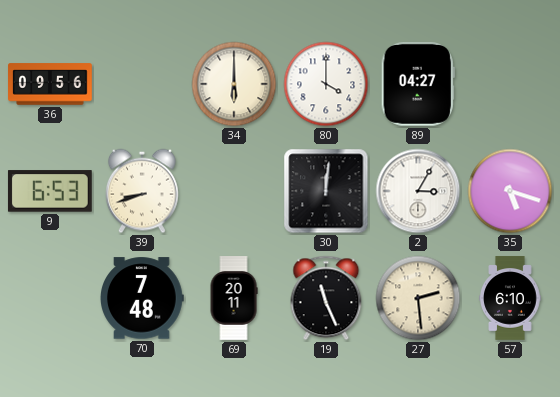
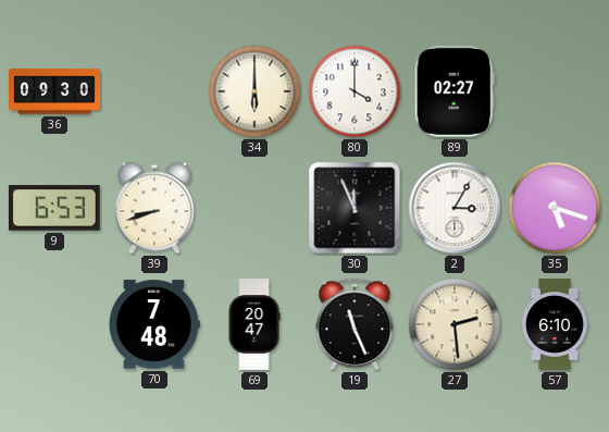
36: 09:56 -> 09:30
89: 04:27 -> 02:27
30: 12:01 -> 11:56
69: 20:11 -> 20:47
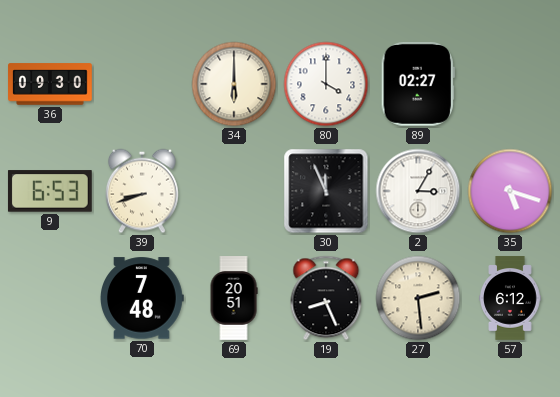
69: 20:47 -> 20:51
19: 11:26 -> 8:26
57: 6:10 -> 6:12
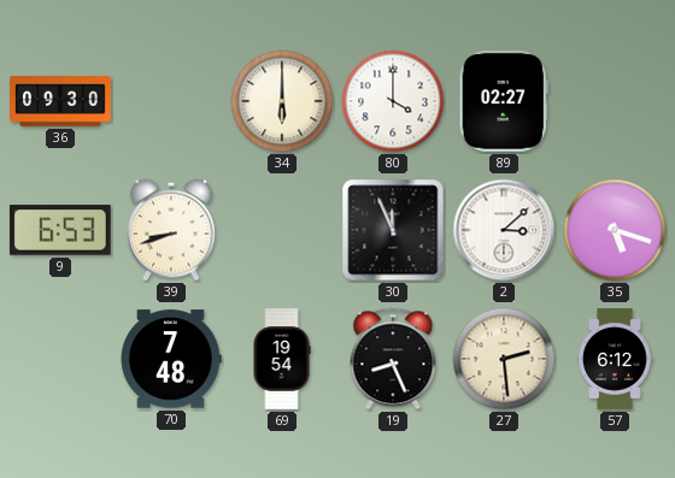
2: 3:05 -> 3:08
69: 20:51 -> 19:54
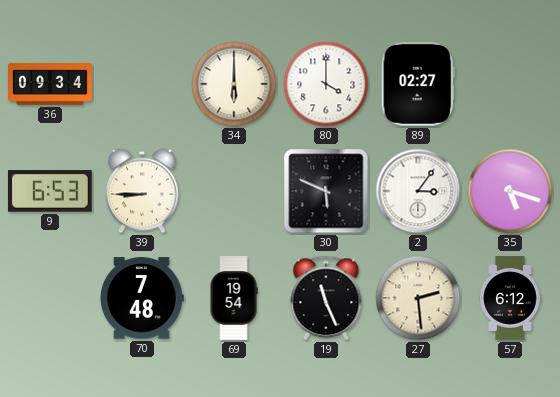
36: 09:30 -> 09:34
39: 8:42 -> 8:45
30: 11:56 -> 5:49
2: 3:08 -> 3:06
19: 8:26 -> 11:26
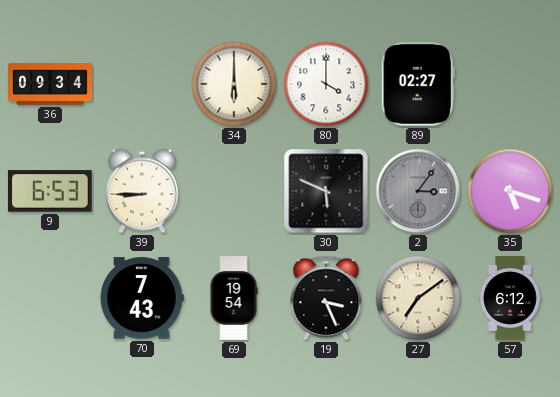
2 dial: white -> grey
70: 7:48 -> 7:43
19: 11:26 -> 3:26
27: 2:29 -> 7:09
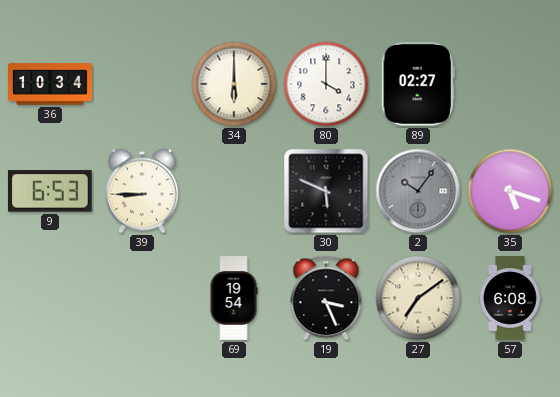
36: 09:34 -> 10:34
2: 3:06 -> 10:06
70: 7:43 -> none
57: 6:12 -> 6:08
